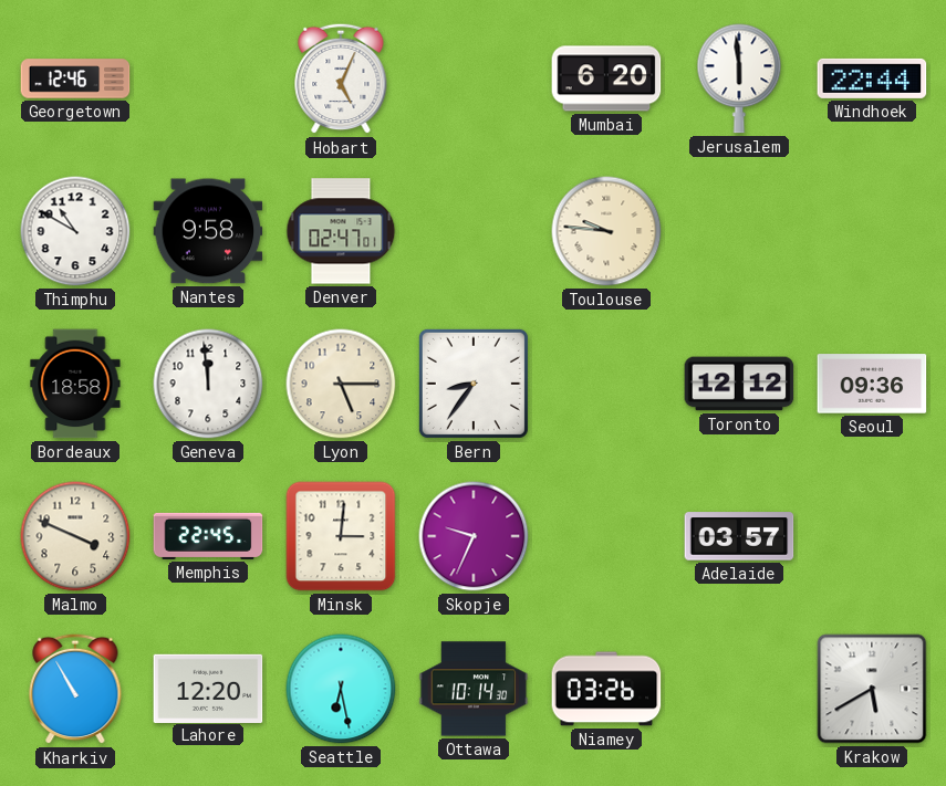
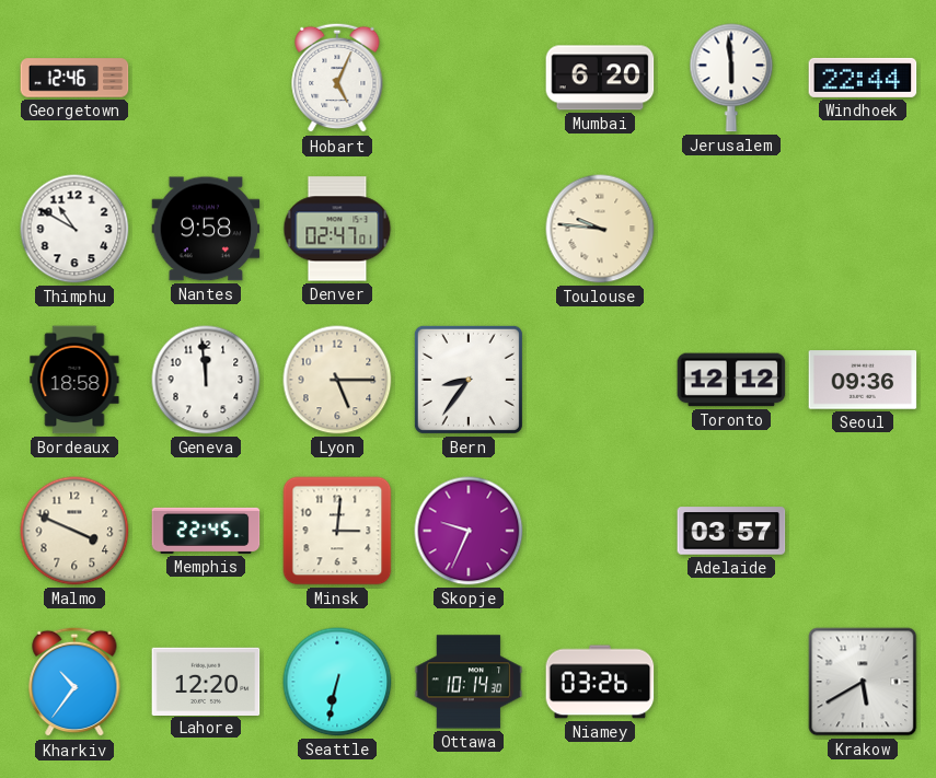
Kharkiv: 10:55 -> 10:36
Seattle: 6:28 -> 6:32
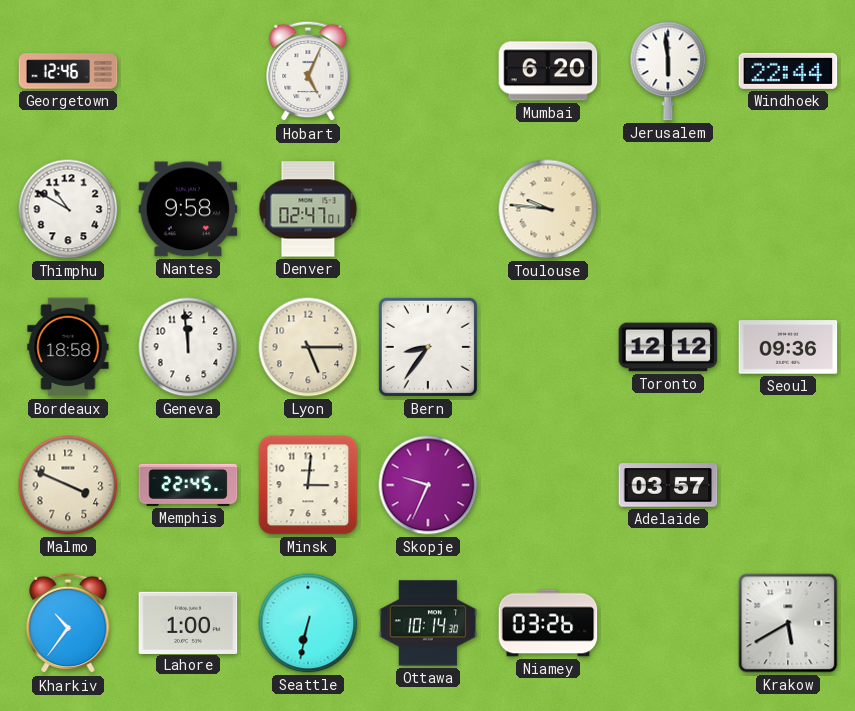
Lahore: 12:20 -> 1:00
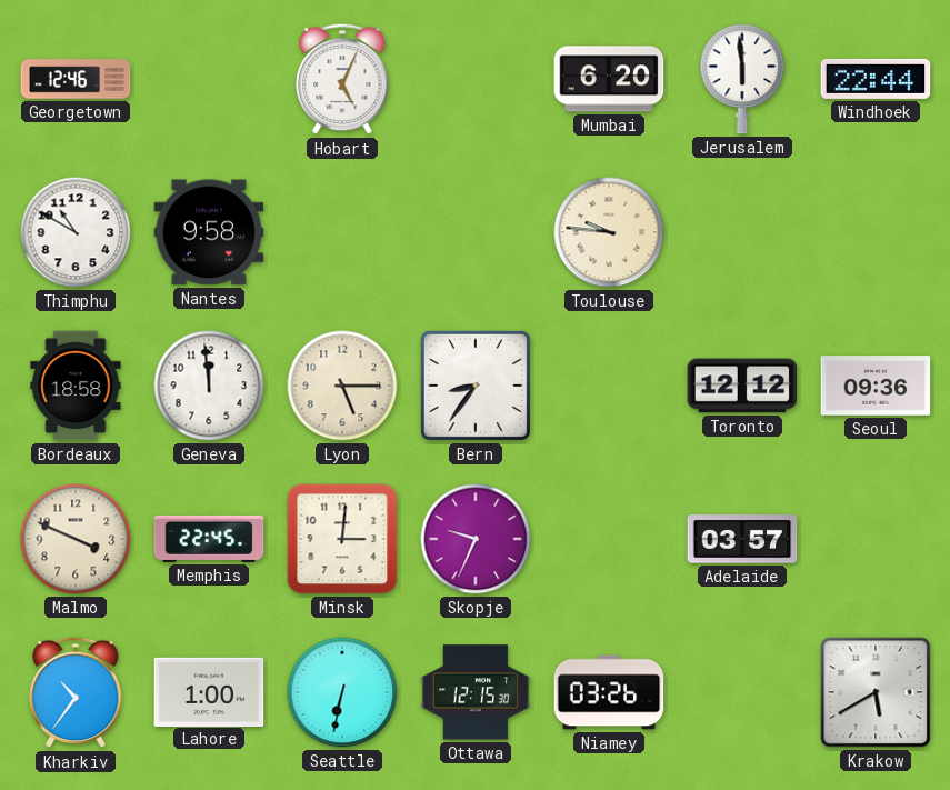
Denver: 02:47 -> none
Ottawa: 10:14 -> 12:15
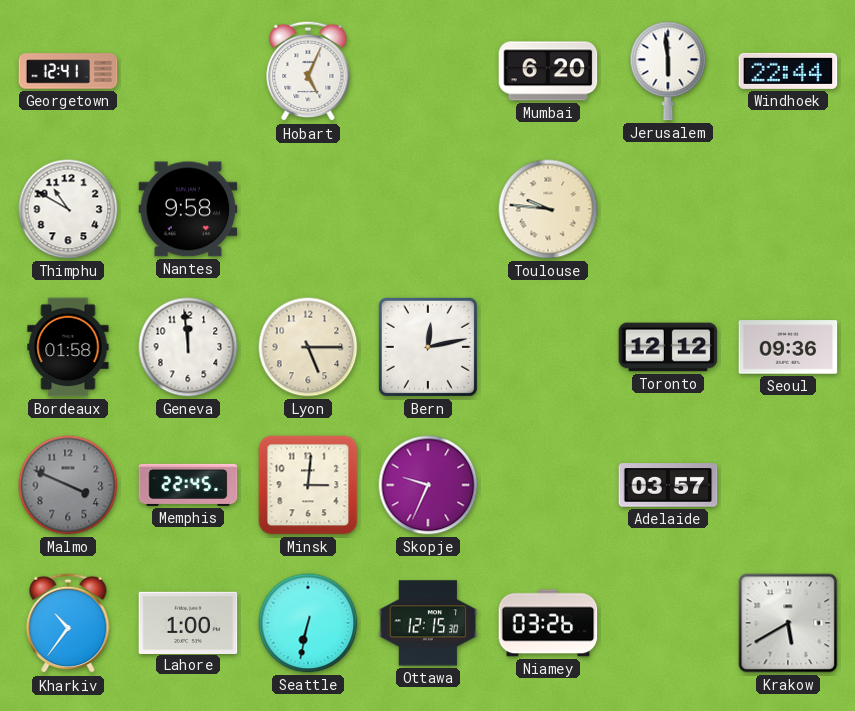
Georgetown: 12:46 -> 12:41
Bordeaux: 18:58 -> 01:58
Bern: 8:36 -> 12:13
Malmo dial: cream -> grey
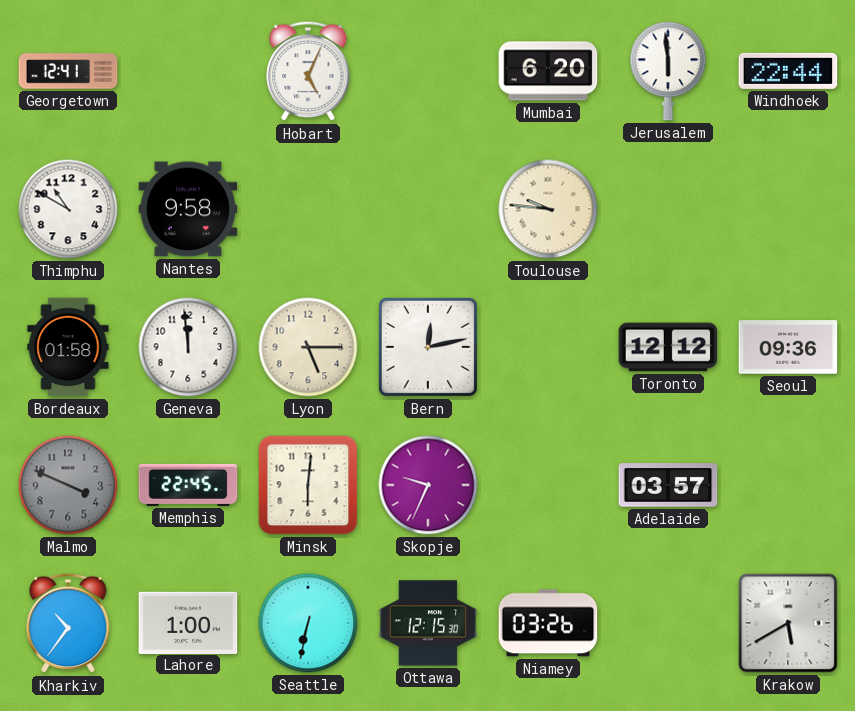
Minsk: 3:01 -> 6:01
